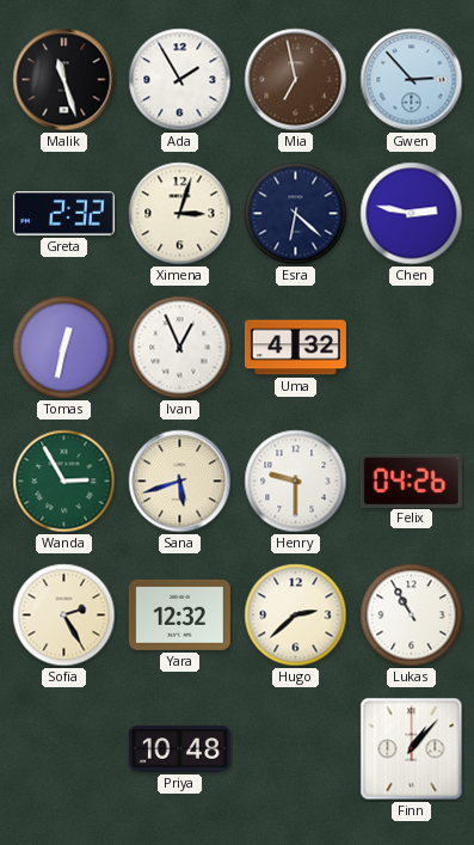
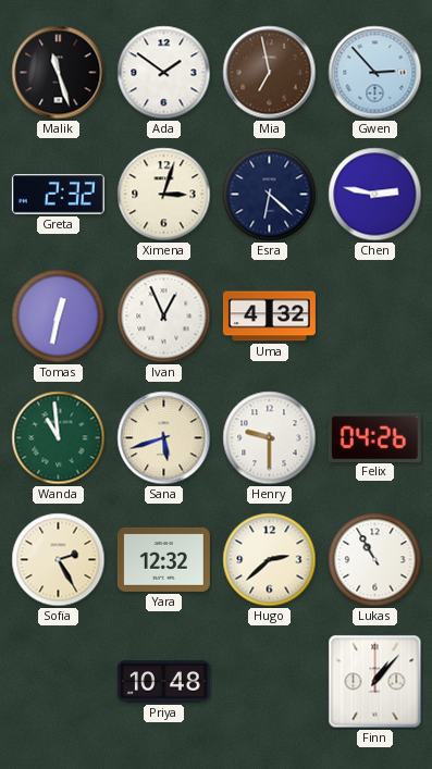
Ada: 1:55 -> 1:51
Wanda: 2:55 -> 10:59
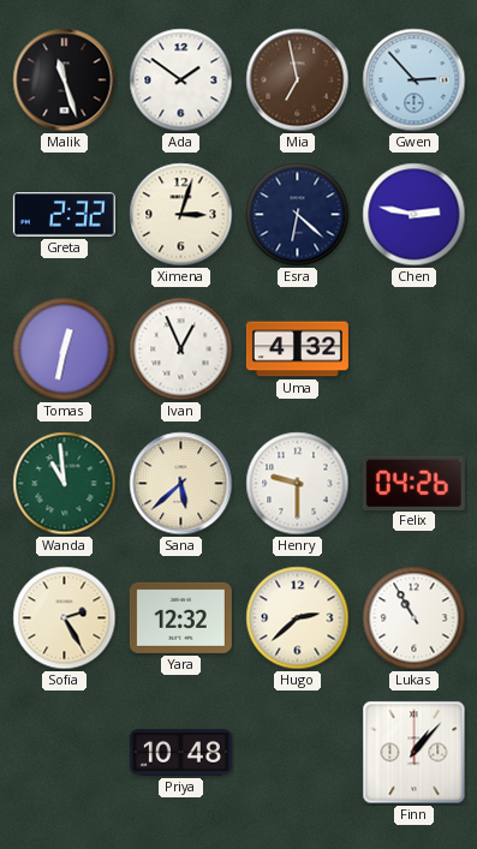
Sana: 5:42 -> 5:38
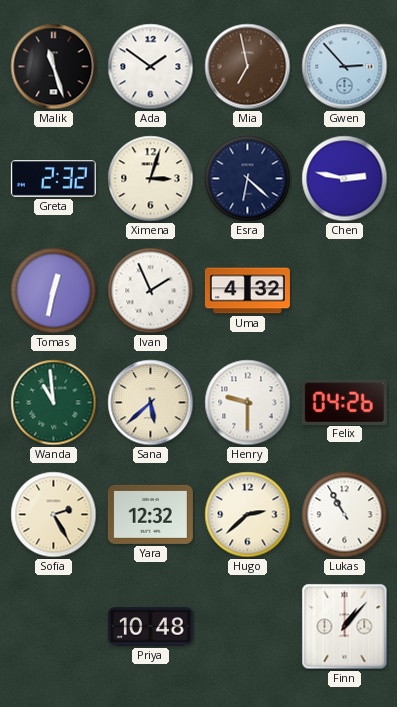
Ivan: 12:56 -> 1:56
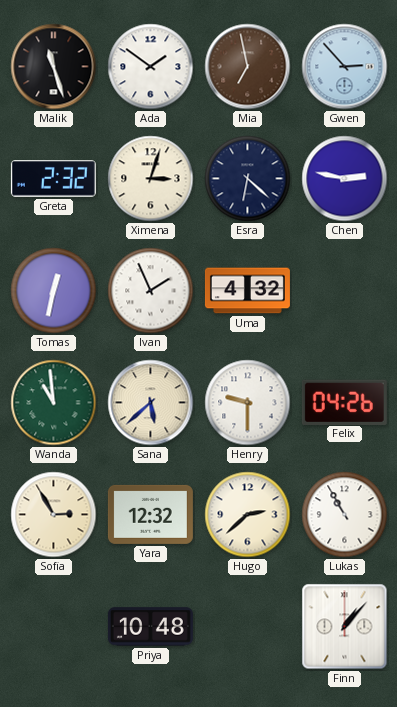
Sofia: 2:25 -> 2:55
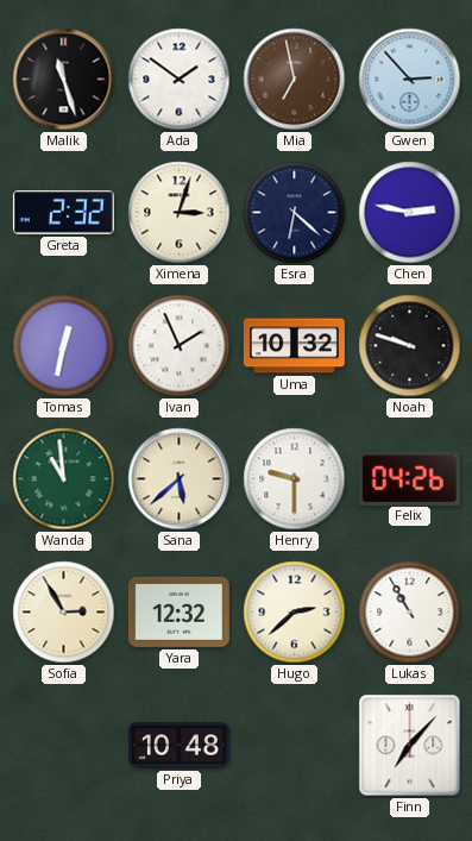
Uma: 4:32 -> 10:32
Noah: none -> 9:48
Finn: 1:07 -> 7:07
